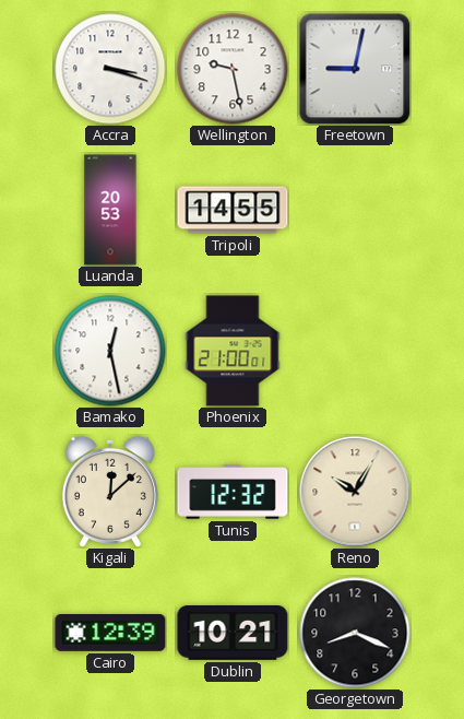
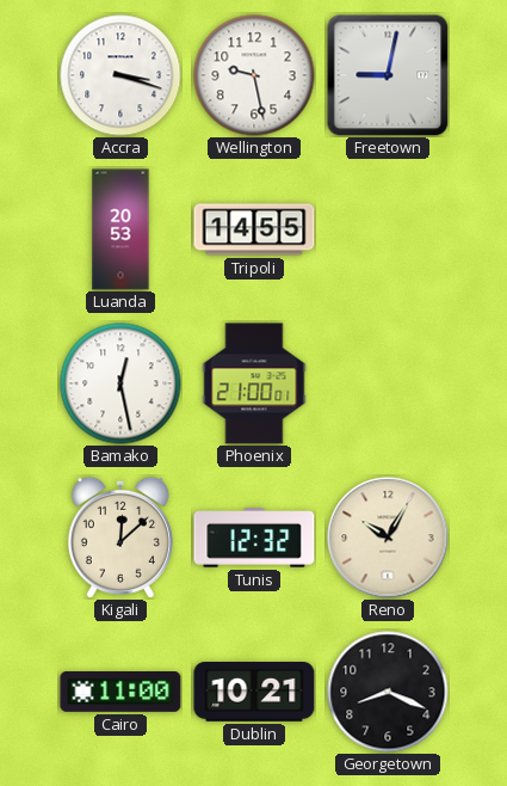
Cairo: 12:39 -> 11:00
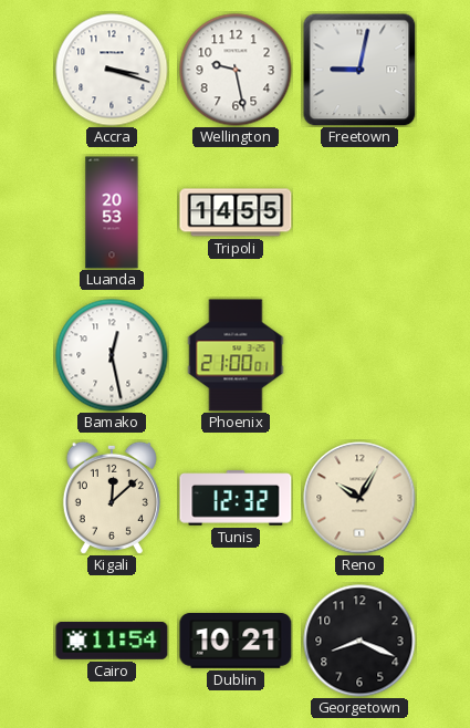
Cairo: 11:00 -> 11:54
